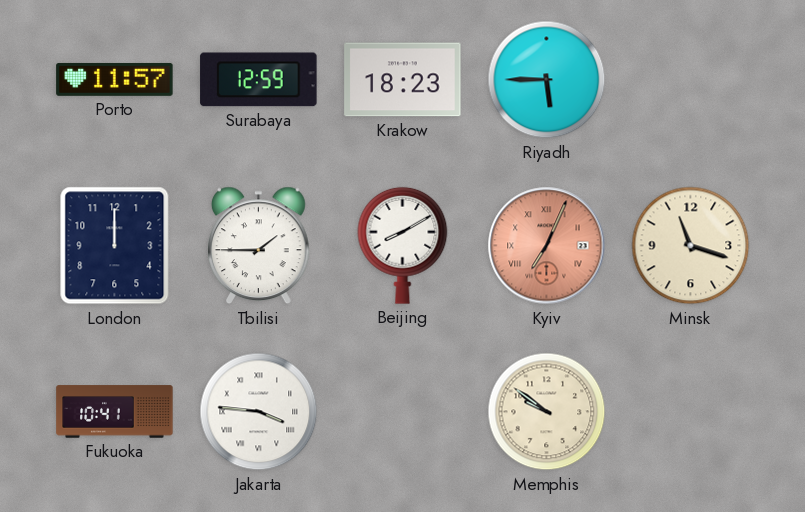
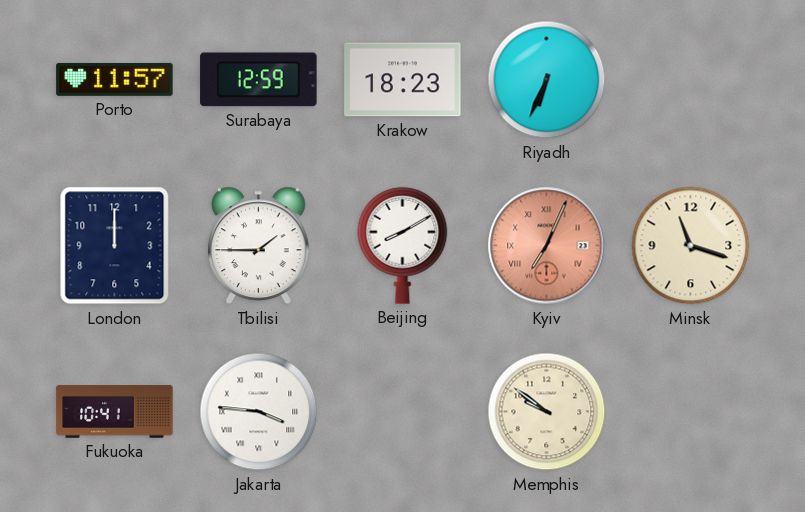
Riyadh: 5:45 -> 6:34
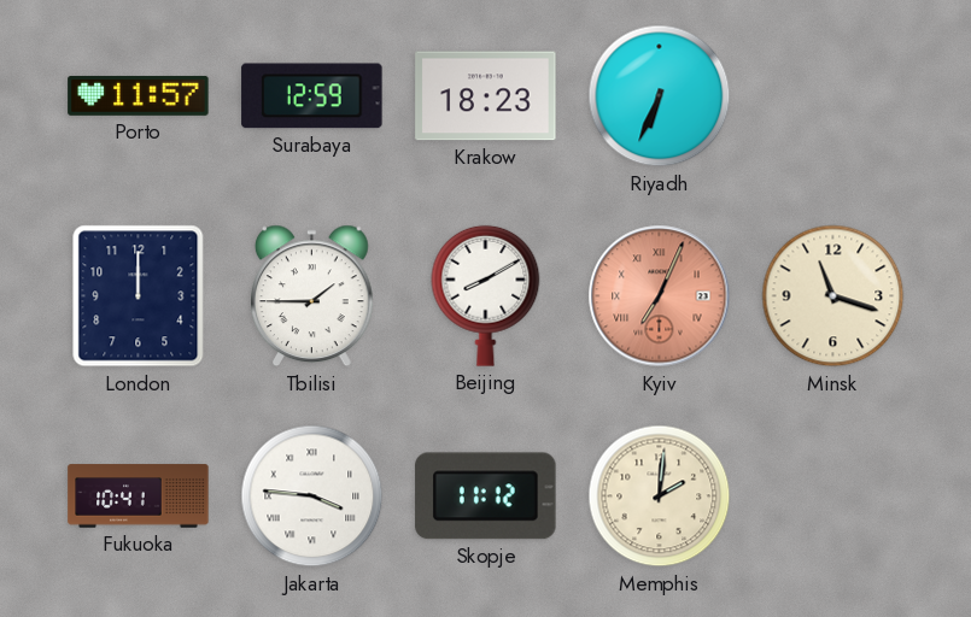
Skopje: none -> 11:12
Memphis: 9:51 -> 2:01
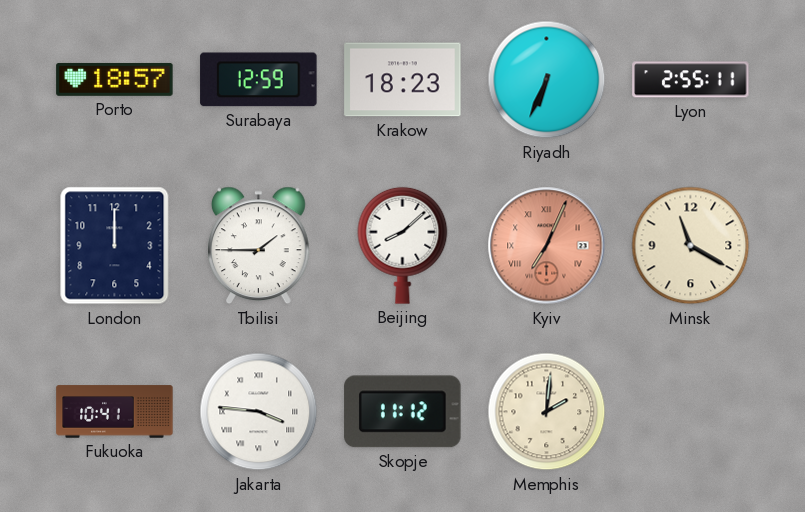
Porto: 11:57 -> 18:57
Lyon: none -> 2:55
Beijing: 8:10 -> 8:08
Minsk: 11:18 -> 11:20
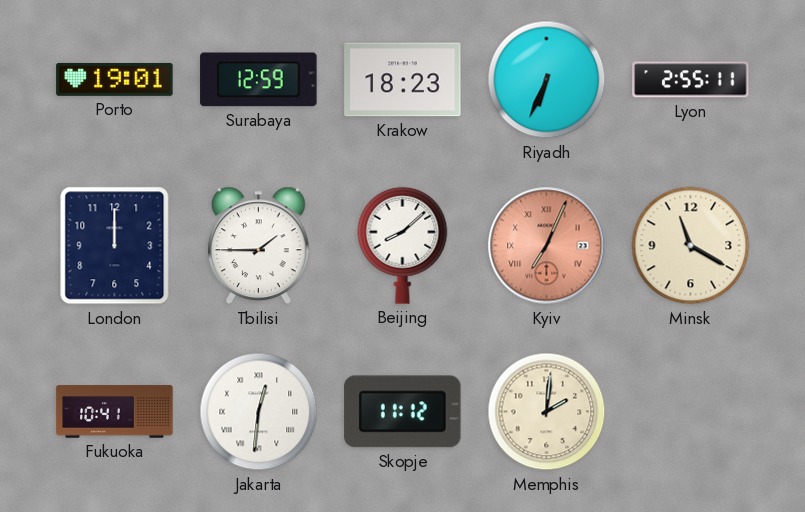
Porto: 18:57 -> 19:01
Jakarta: 3:46 -> 12:31
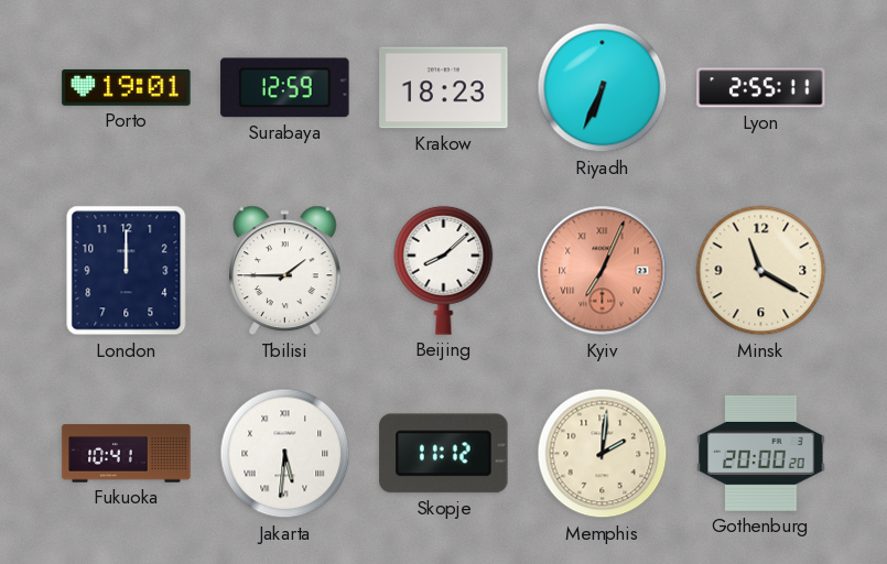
Jakarta: 12:31 -> 5:31
Gothenburg: none -> 20:00
